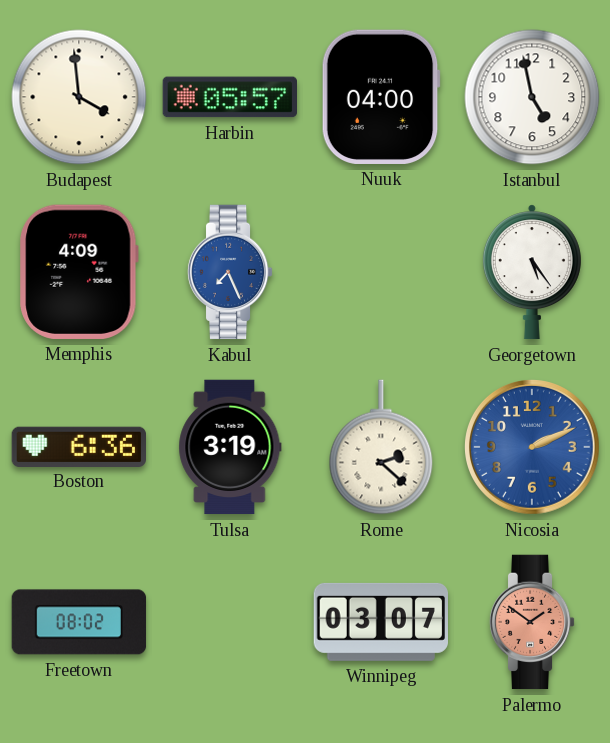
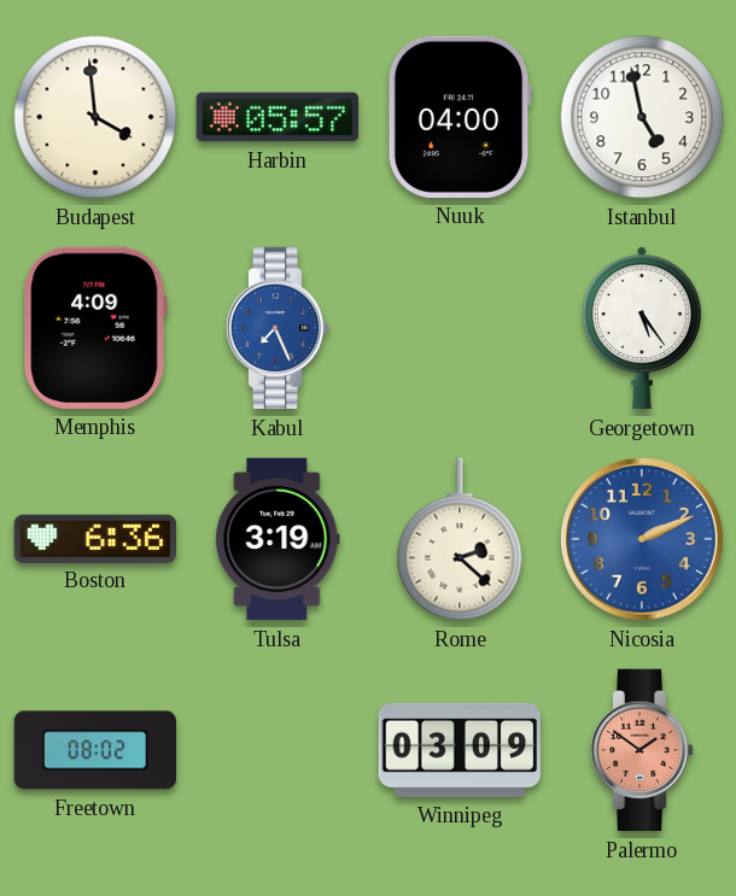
Winnipeg: 03:07 -> 03:09
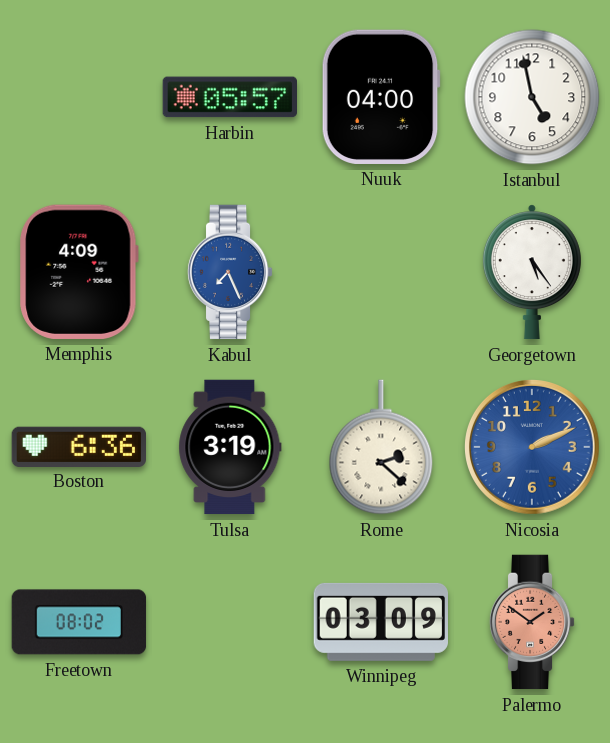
Budapest: 3:59 -> none
